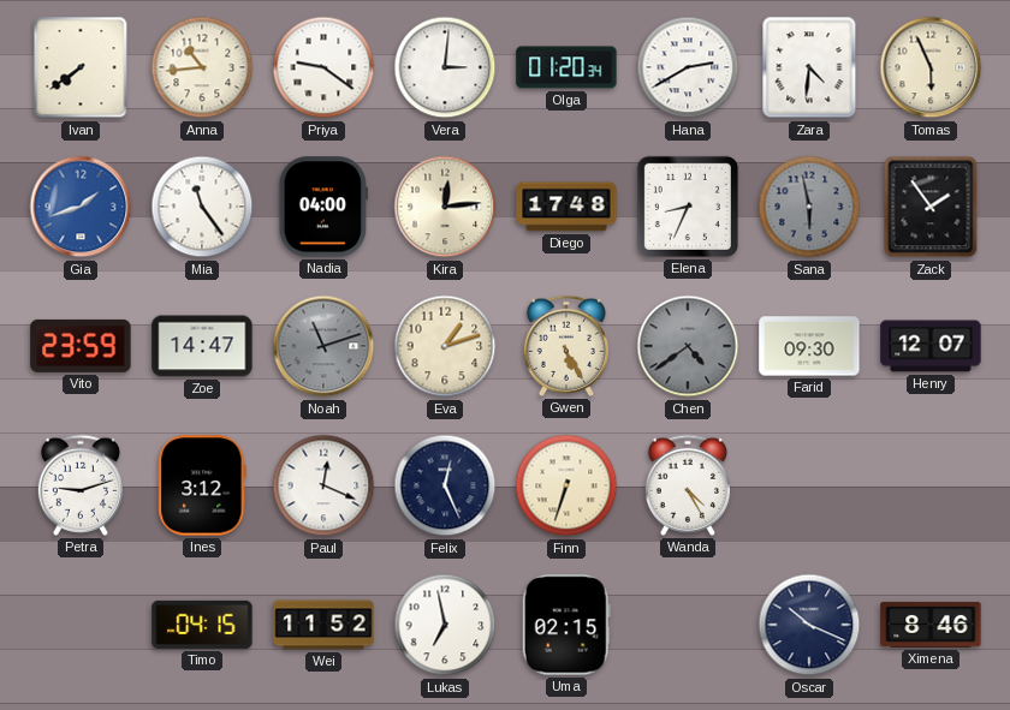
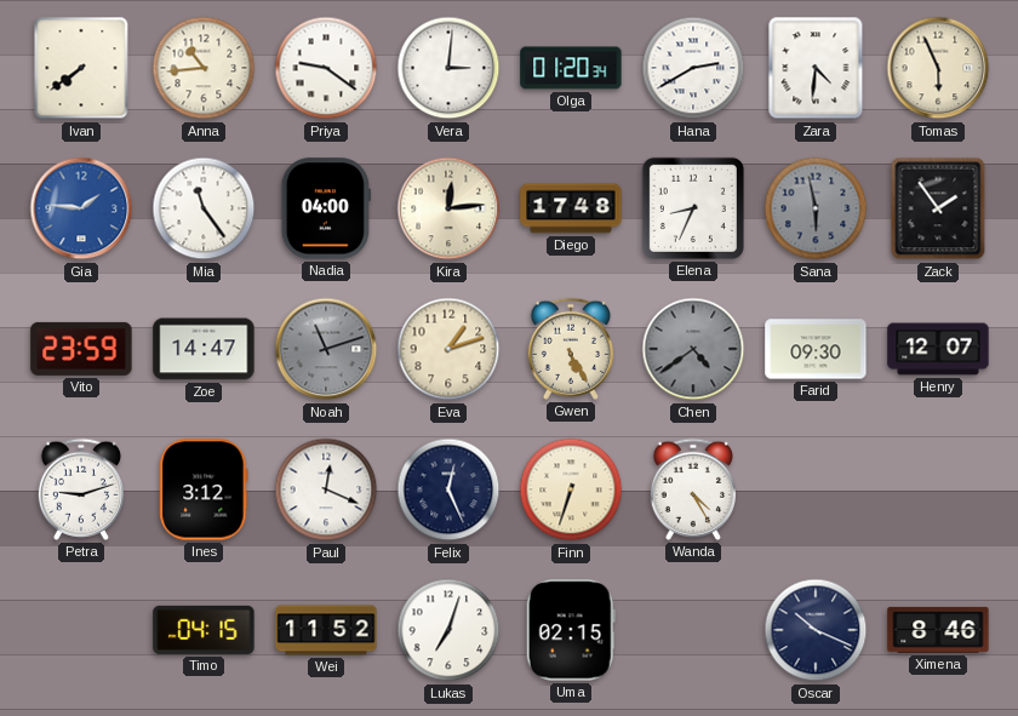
Gia: 1:42 -> 1:46
Lukas: 6:58 -> 7:03
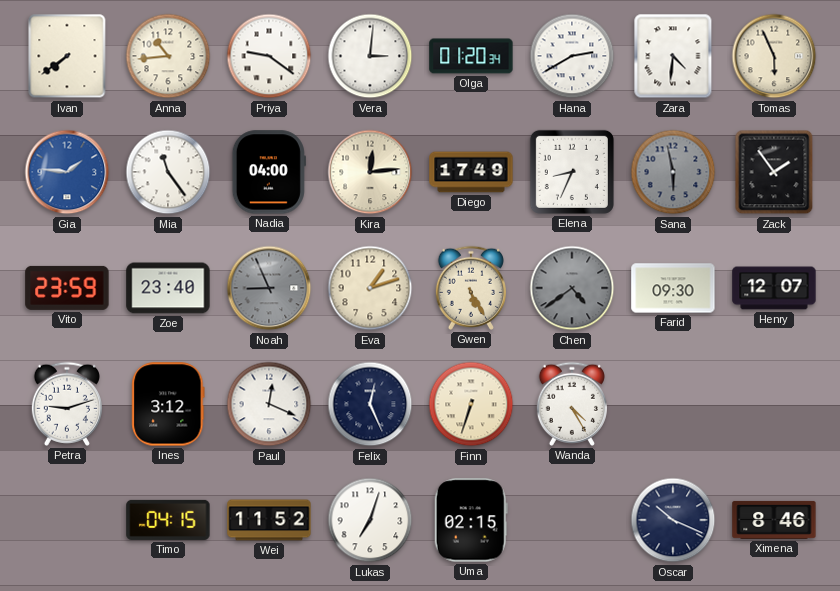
Diego: 17:48 -> 17:49
Zoe: 14:47 -> 23:40
Noah: 11:12 -> 8:56
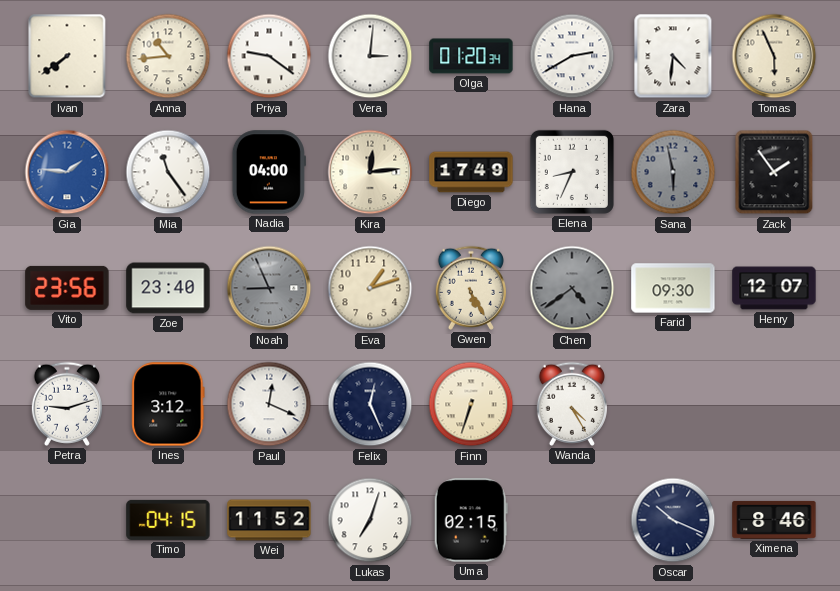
Vito: 23:59 -> 23:56
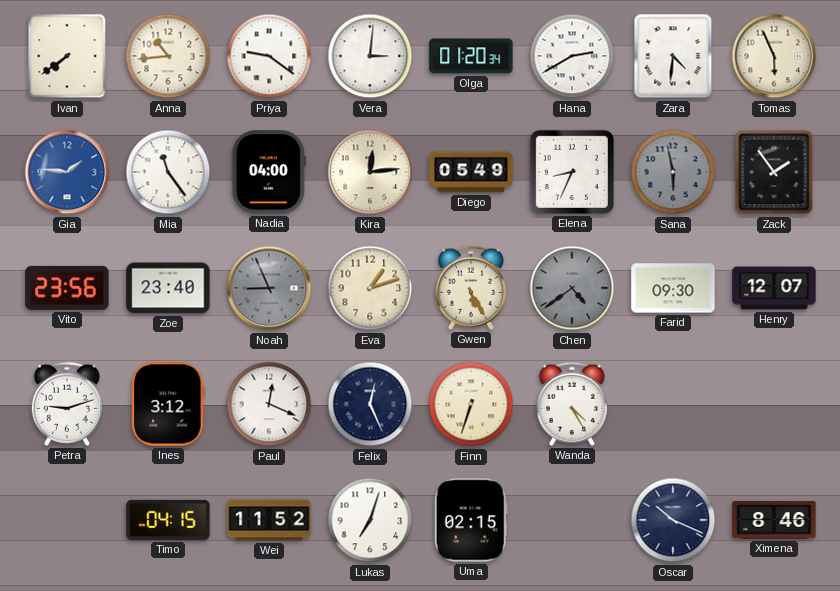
Diego: 17:49 -> 05:49
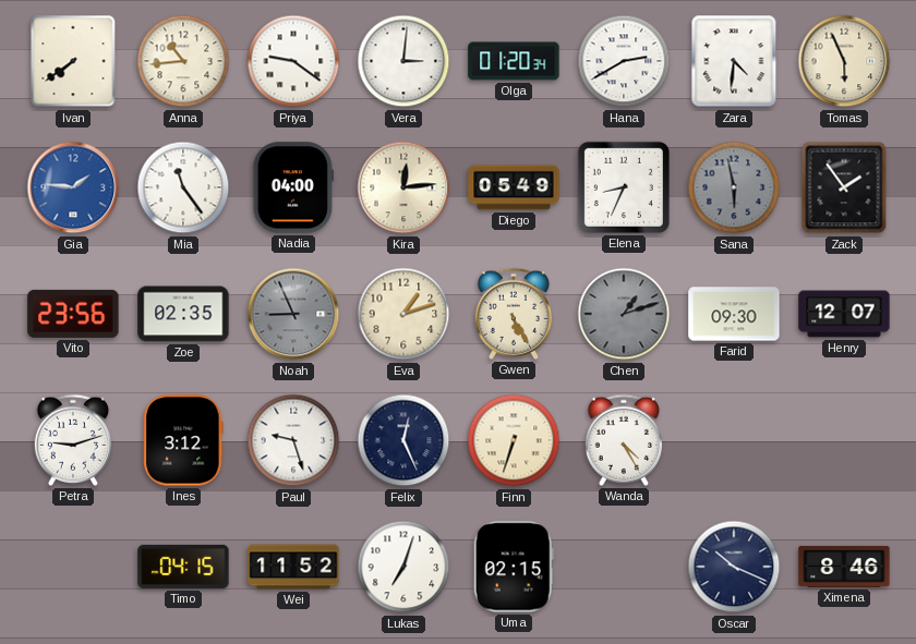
Zoe: 23:40 -> 02:35
Chen: 4:39 -> 1:12
Paul: 12:19 -> 9:27
